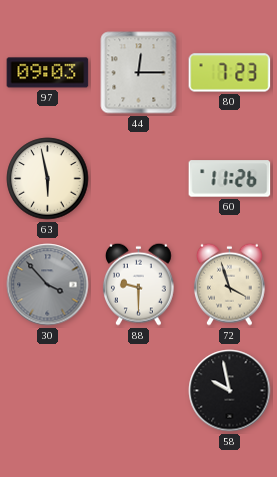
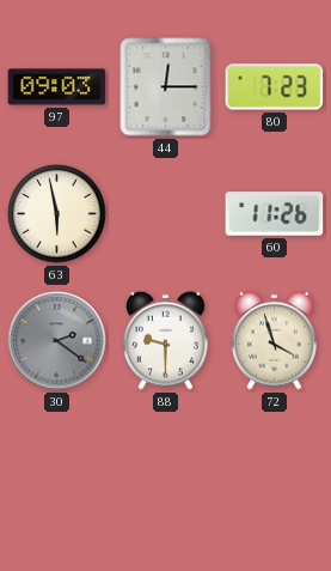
30: 3:53 -> 2:21
58: 9:58 -> none
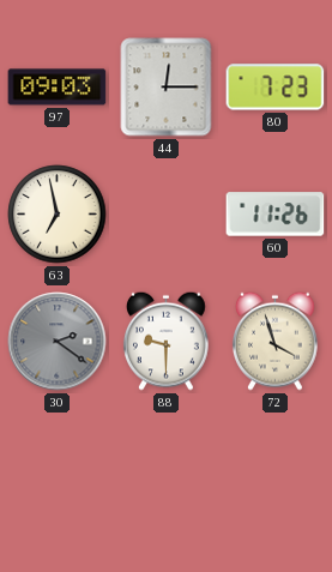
63: 5:58 -> 6:58
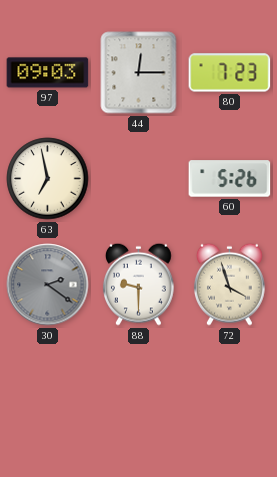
60: 11:26 -> 5:26
